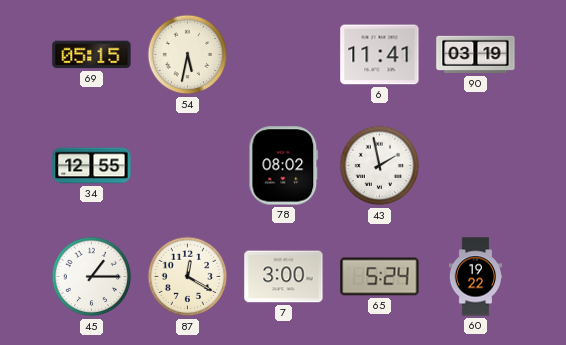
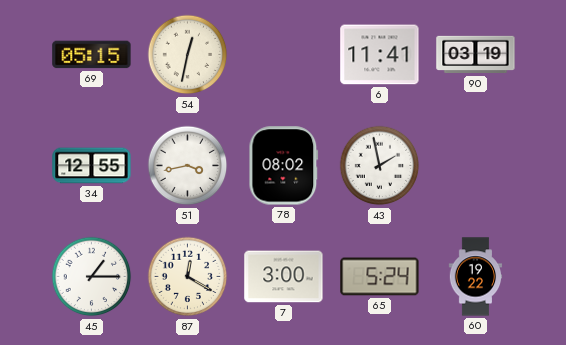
54: 5:32 -> 12:32
51: none -> 3:43
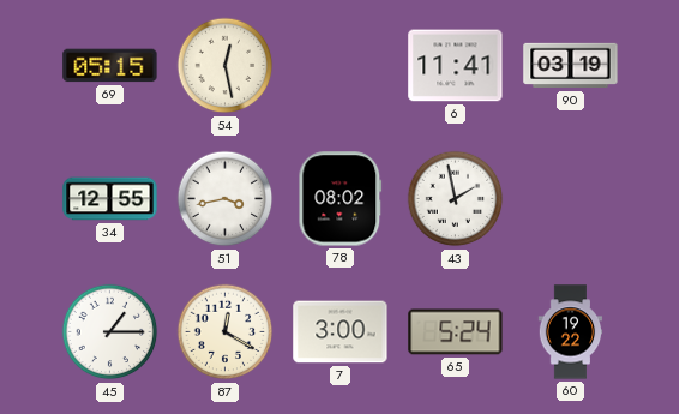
54: 12:32 -> 12:28
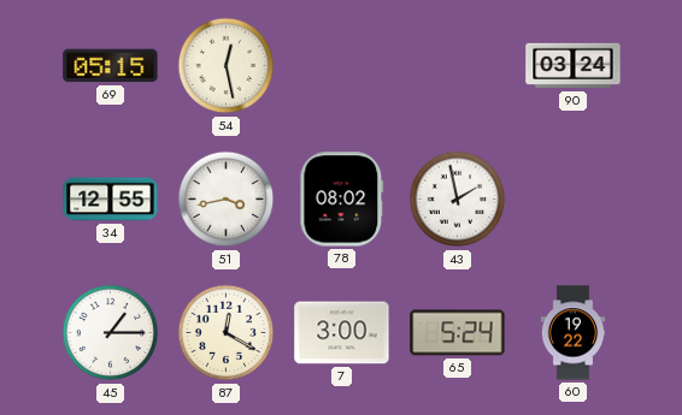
6: 11:41 -> none
90: 03:19 -> 03:24
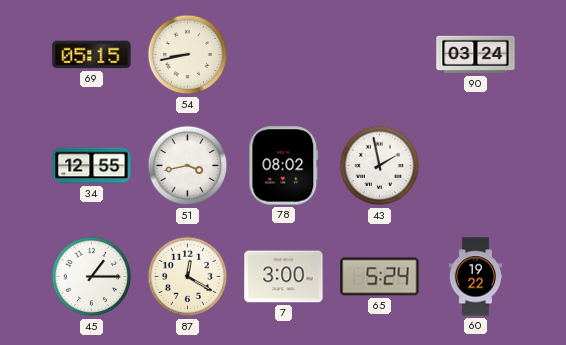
54: 12:28 -> 8:43
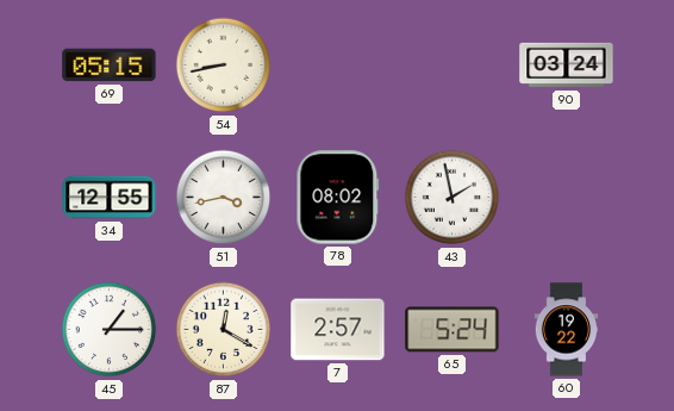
7: 3:00 -> 2:57
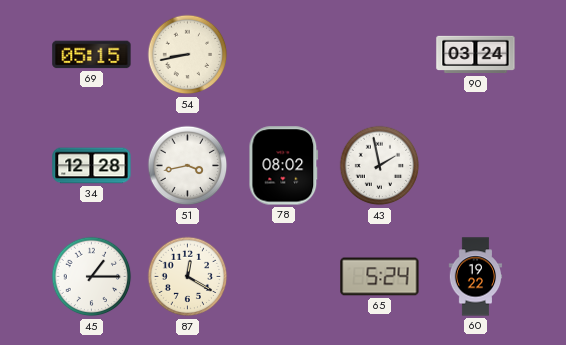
34: 12:55 -> 12:28
7: 2:57 -> none
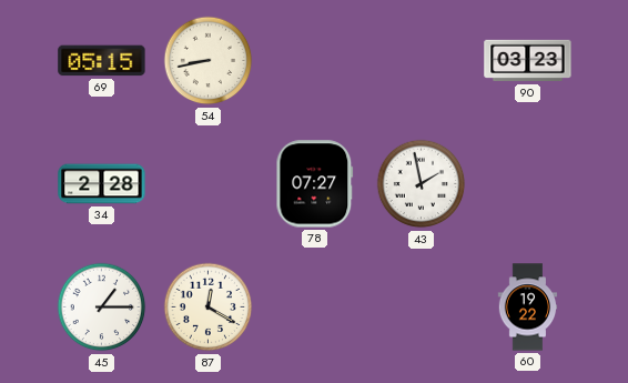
90: 03:24 -> 03:23
34: 12:28 -> 2:28
51: 3:43 -> none
78: 08:02 -> 07:27
65: 5:24 -> none
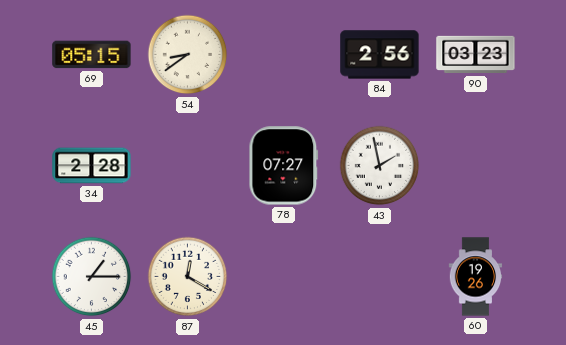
54: 8:43 -> 8:39
84: none -> 2:56
60: 19:22 -> 19:26
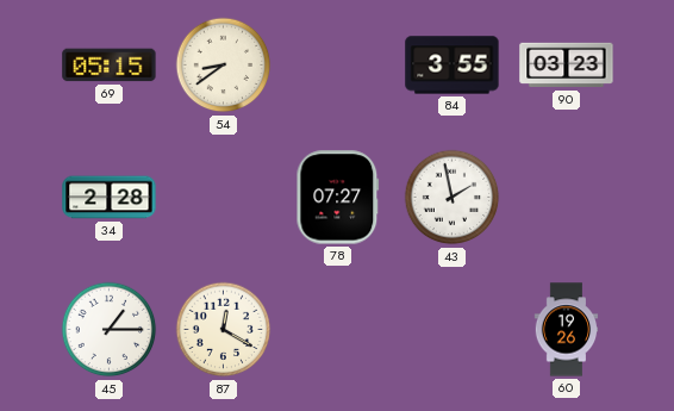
84: 2:56 -> 3:55
